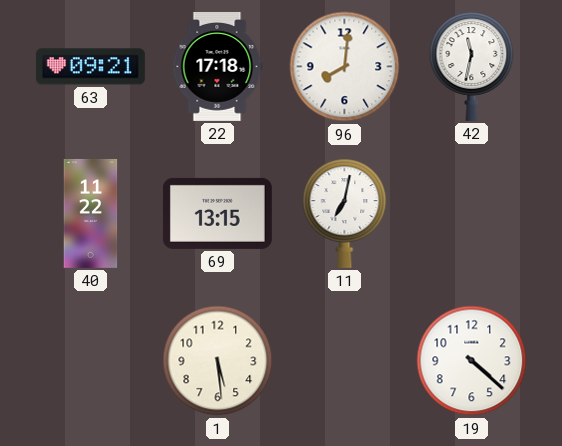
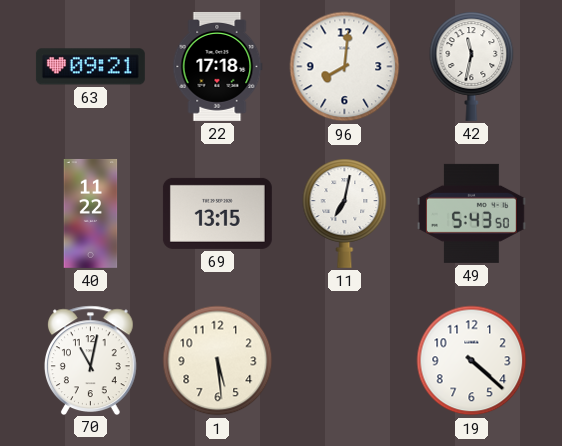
49: none -> 5:43
70: none -> 11:02
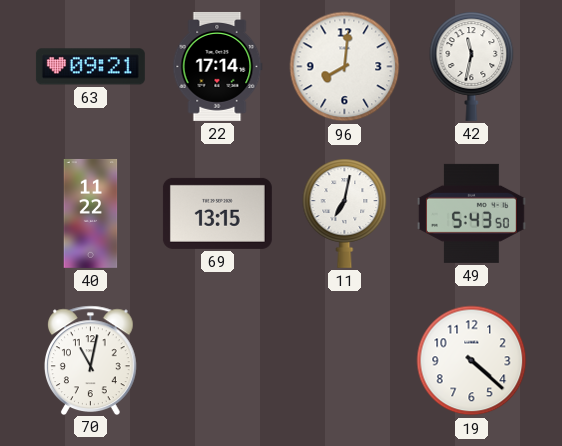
22: 17:18 -> 17:14
1: 5:29 -> none
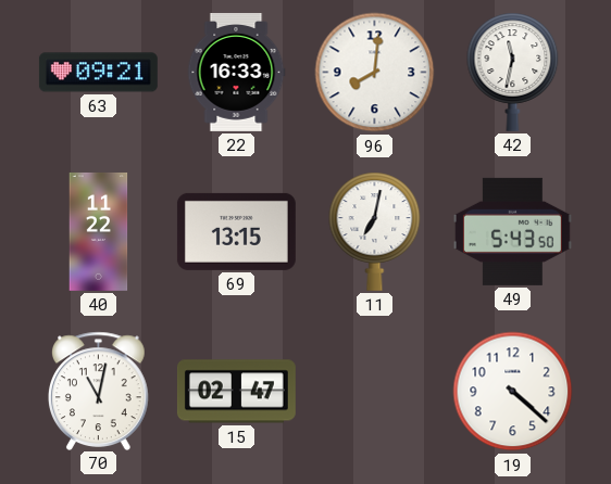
22: 17:14 -> 16:33
15: none -> 02:47
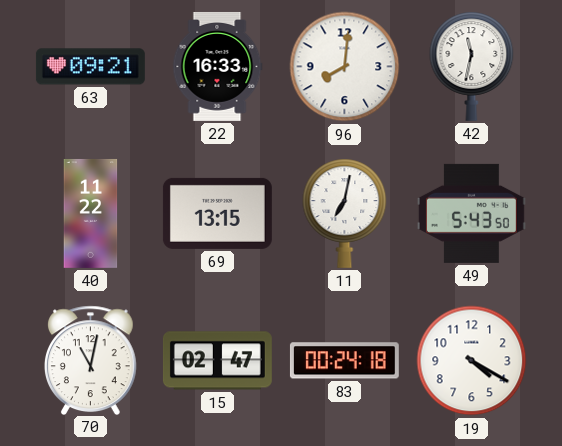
83: none -> 00:24
19: 4:22 -> 4:20
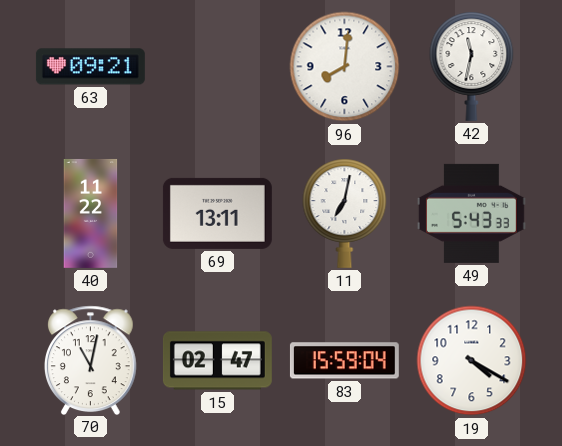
22: 16:33 -> none
69: 13:15 -> 13:11
49: 5:43:50 -> 5:43:33
83: 00:24 -> 15:59
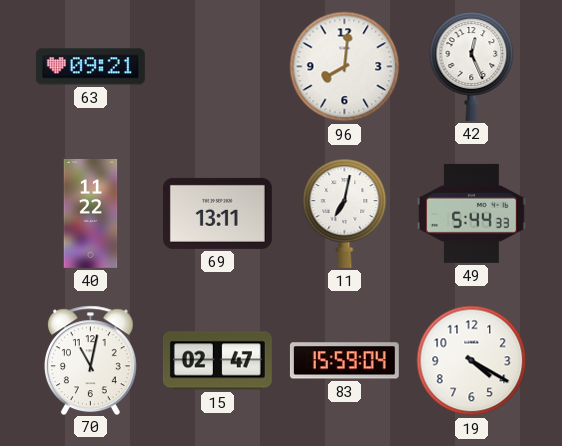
42: 11:32 -> 12:26
49: 5:43 -> 5:44
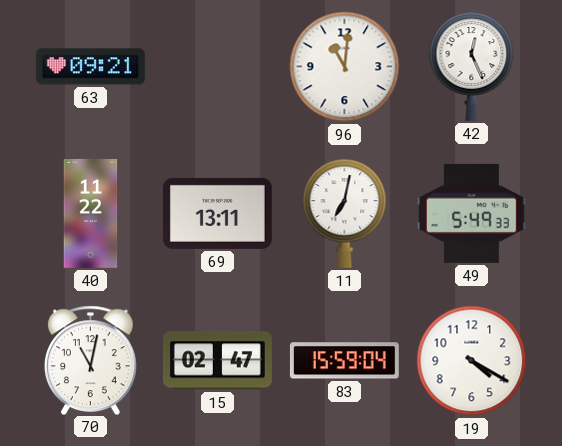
96: 8:01 -> 11:01
49: 5:44 -> 5:49
